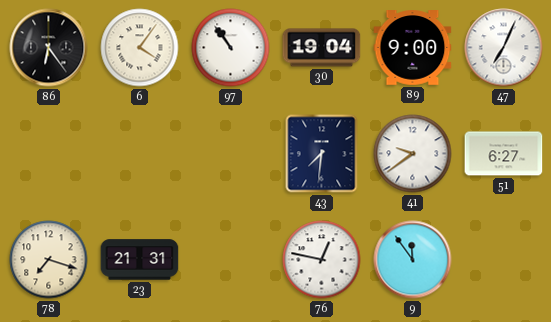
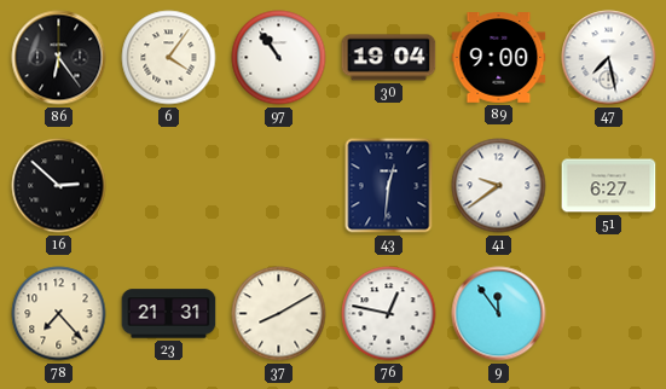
47: 7:04 -> 7:28
16: none -> 2:52
43: 7:31 -> 12:31
78: 7:18 -> 7:23
37: none -> 8:10
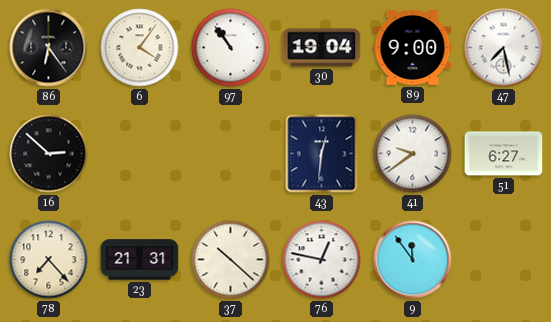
37: 8:10 -> 10:22
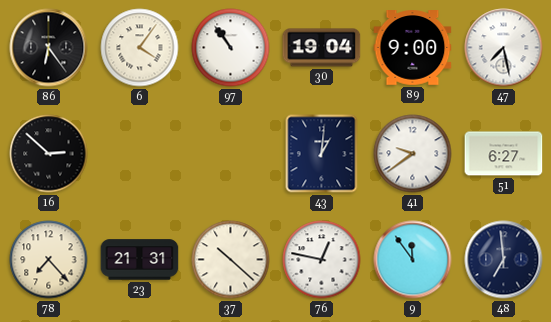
43: 12:31 -> 1:01
48: none -> 6:59
